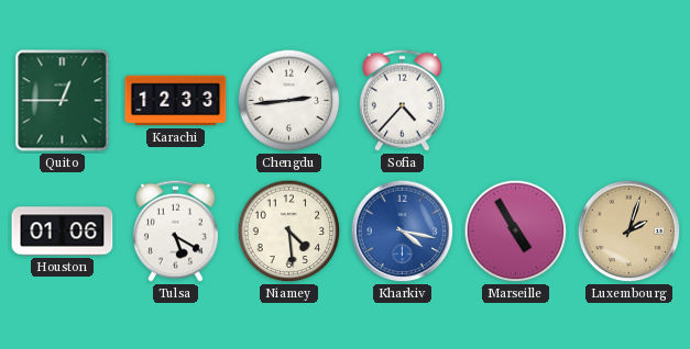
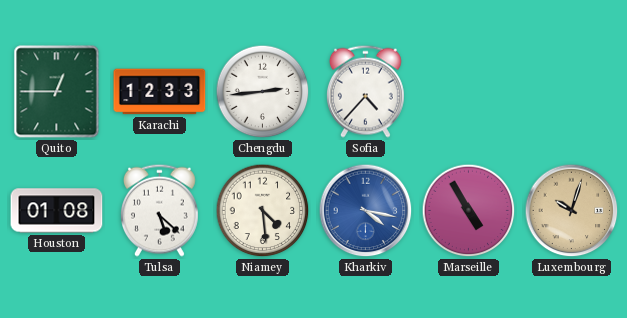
Houston: 01:06 -> 01:08
Tulsa: 5:20 -> 5:22
Luxembourg: 2:03 -> 10:03
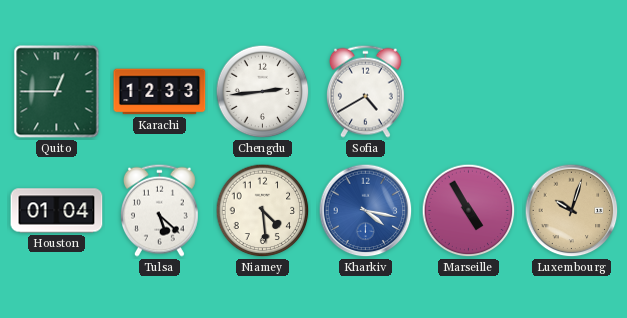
Sofia: 4:37 -> 4:40
Houston: 01:08 -> 01:04
